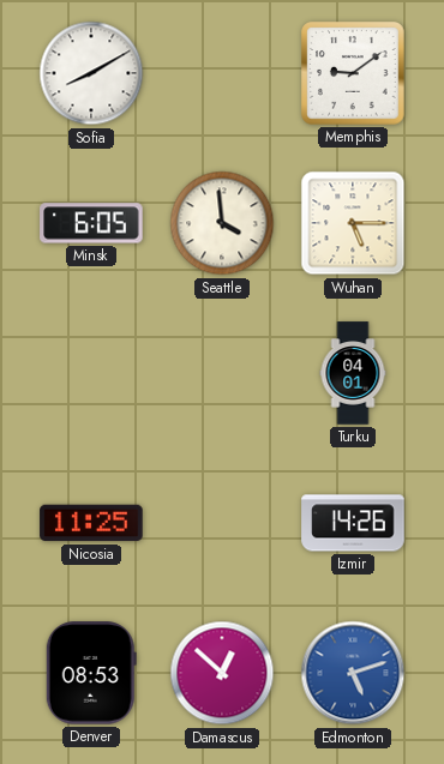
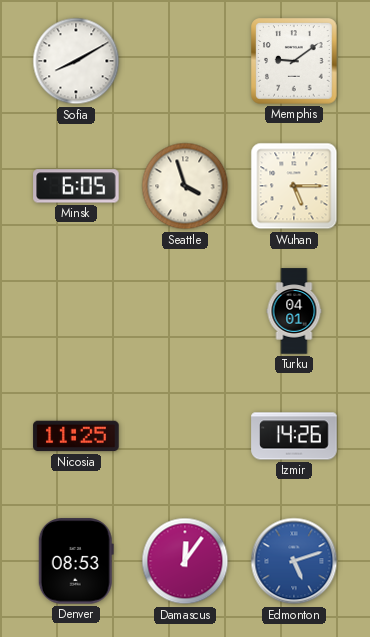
Seattle: 3:59 -> 3:57
Damascus: 12:52 -> 12:06
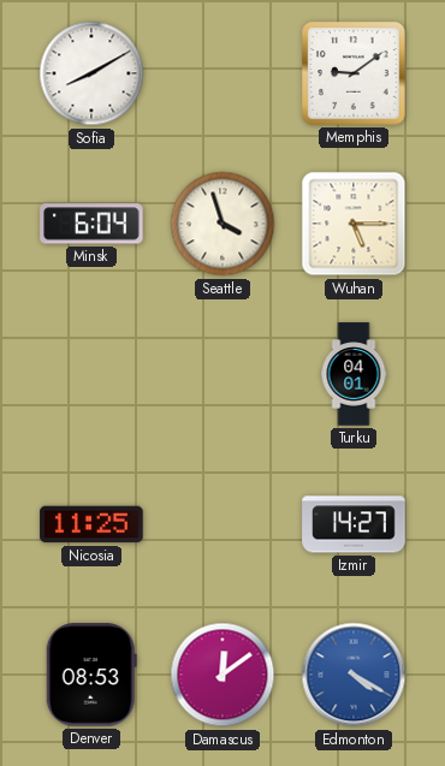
Minsk: 6:05 -> 6:04
Izmir: 14:26 -> 14:27
Damascus: 12:06 -> 12:09
Edmonton: 5:12 -> 4:20
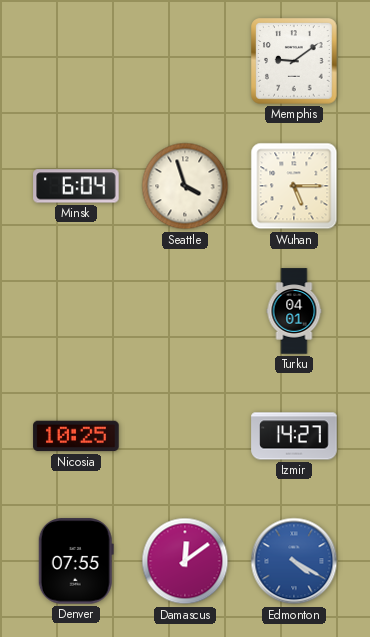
Sofia: 8:10 -> none
Nicosia: 11:25 -> 10:25
Denver: 08:53 -> 07:55
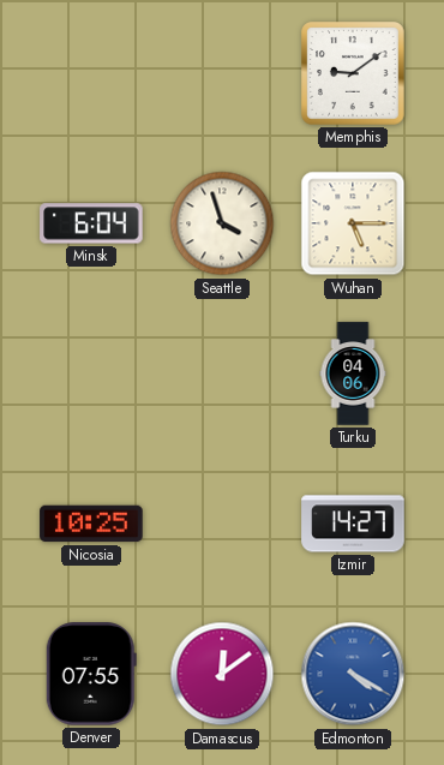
Turku: 04:01 -> 04:06
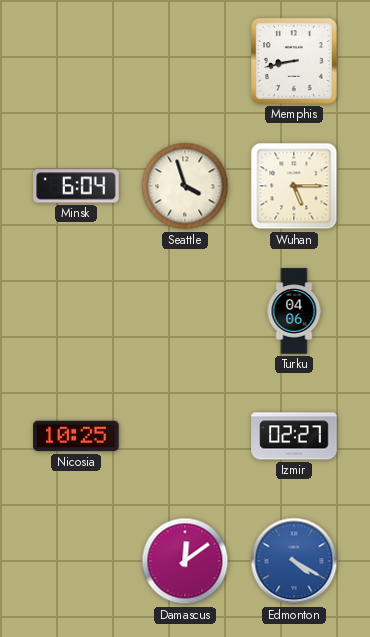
Memphis: 9:09 -> 8:43
Izmir: 14:27 -> 02:27
Denver: 07:55 -> none
